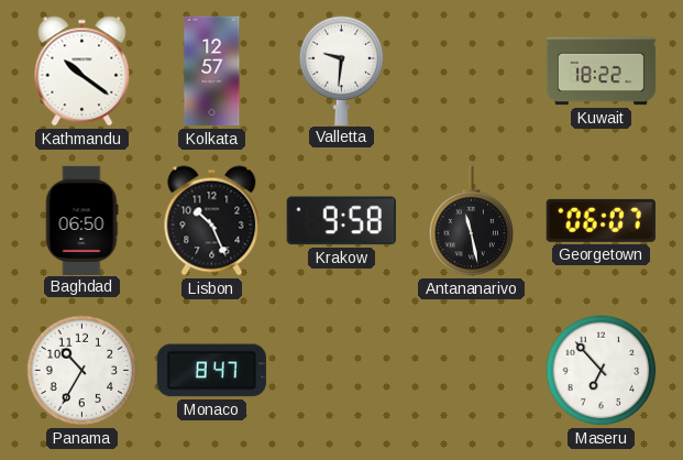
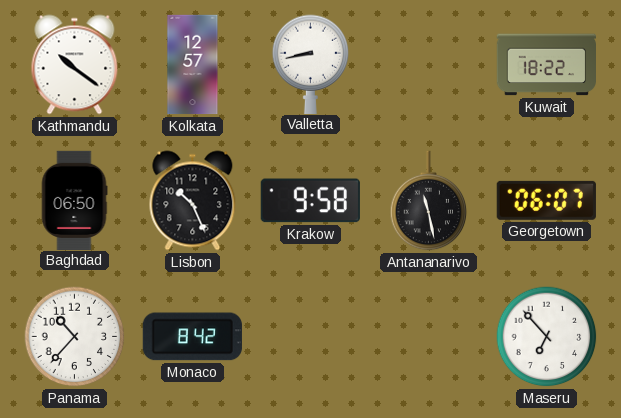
Valletta: 9:31 -> 8:43
Panama: 10:35 -> 10:37
Monaco: 8:47 -> 8:42
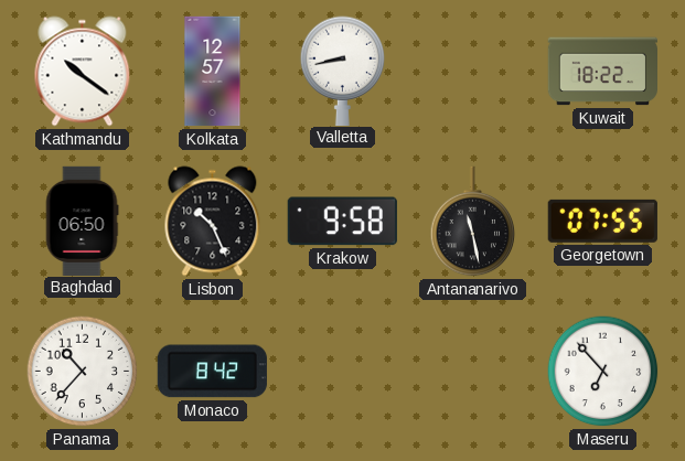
Georgetown: 06:07 -> 07:55
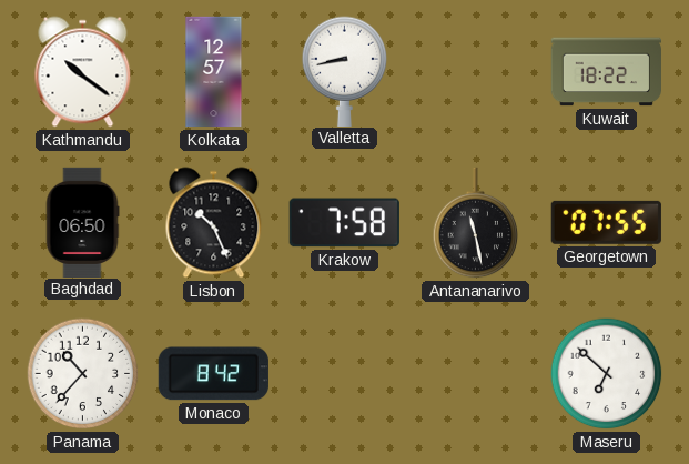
Krakow: 9:58 -> 7:58
Maseru: 6:53 -> 6:52
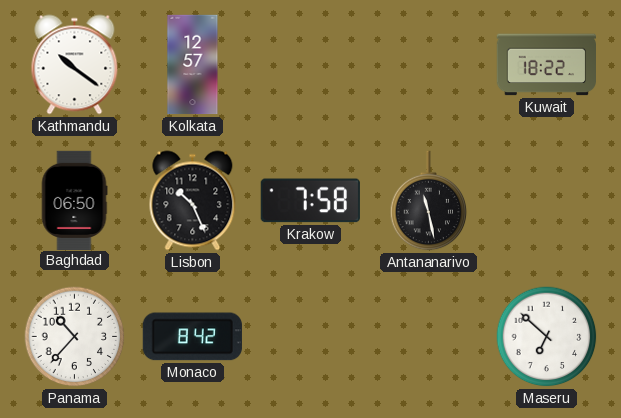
Valletta: 8:43 -> none
Georgetown: 07:55 -> none
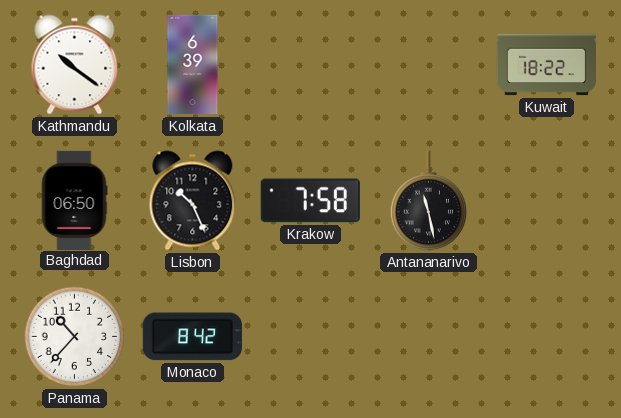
Kolkata: 12:57 -> 6:39
Maseru: 6:52 -> none
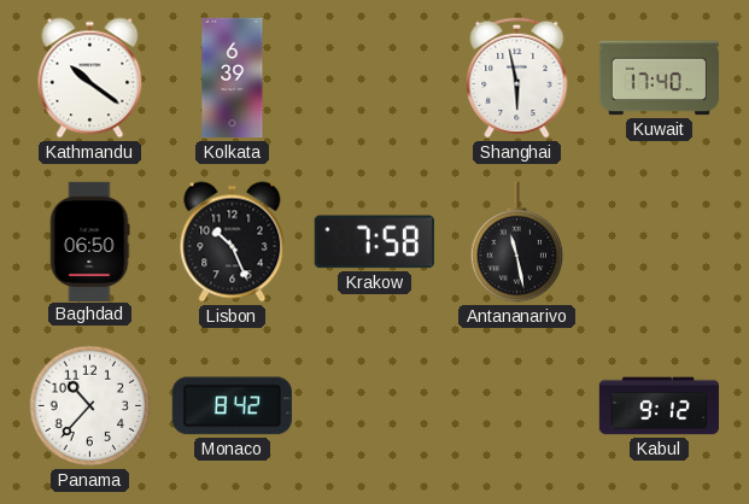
Shanghai: none -> 5:58
Kuwait: 18:22 -> 17:40
Kabul: none -> 9:12
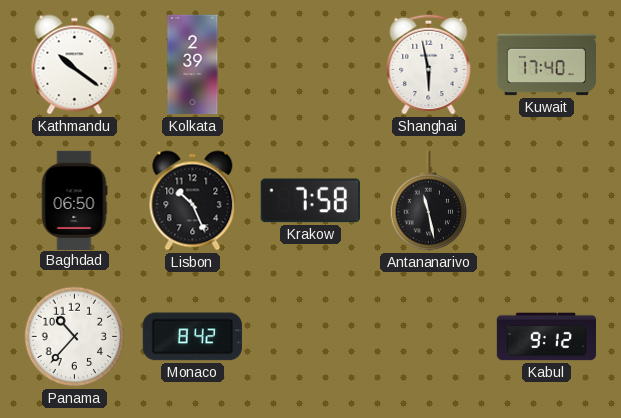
Kolkata: 6:39 -> 2:39
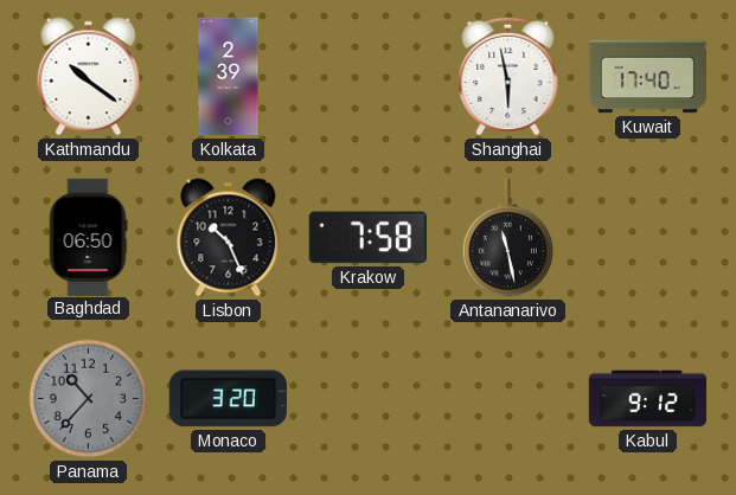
Panama dial: white -> grey
Monaco: 8:42 -> 3:20
